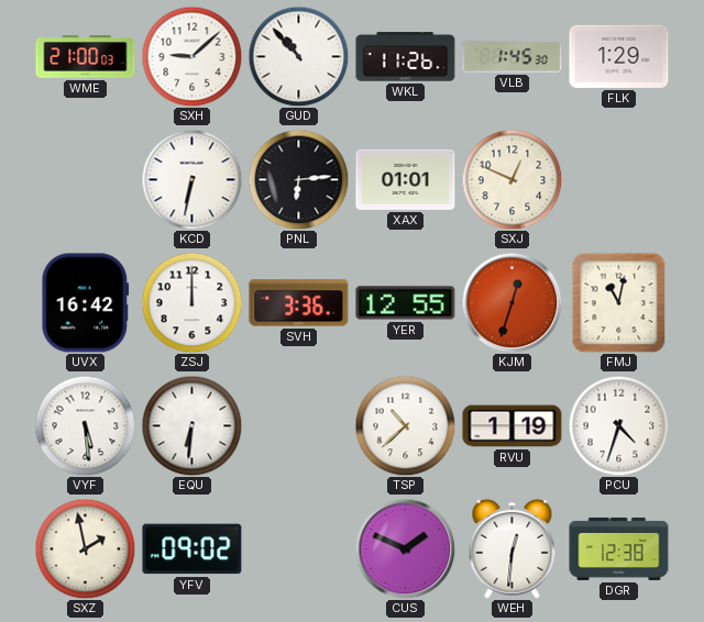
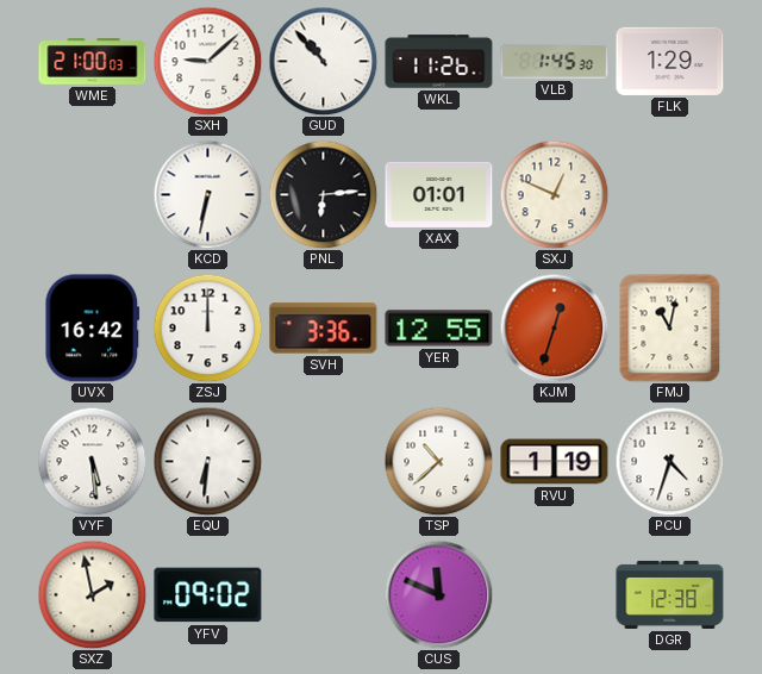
CUS: 1:49 -> 11:49
WEH: 12:31 -> none
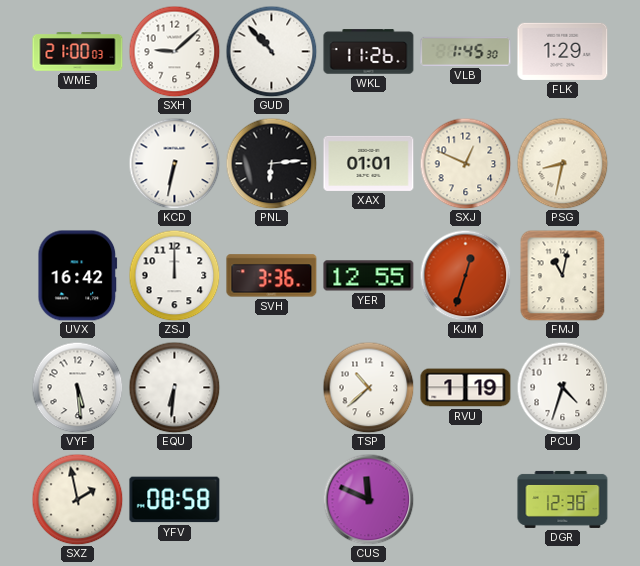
PSG: none -> 8:32
YFV: 09:02 -> 08:58
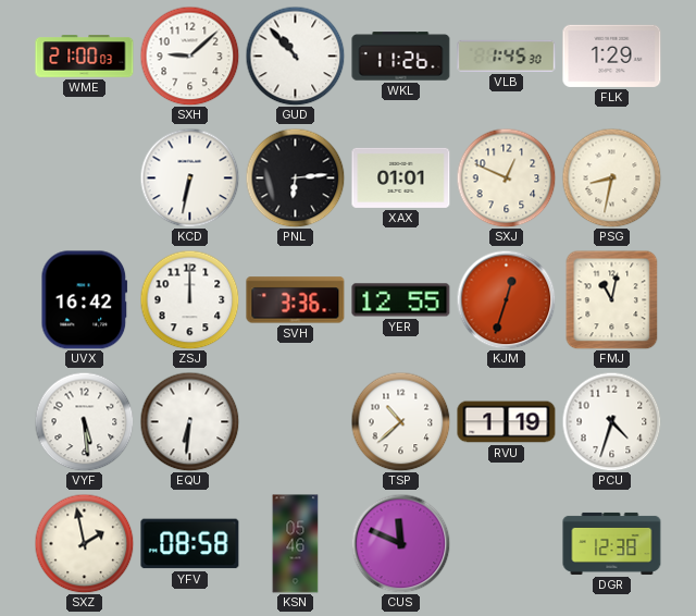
KSN: none -> 05:46
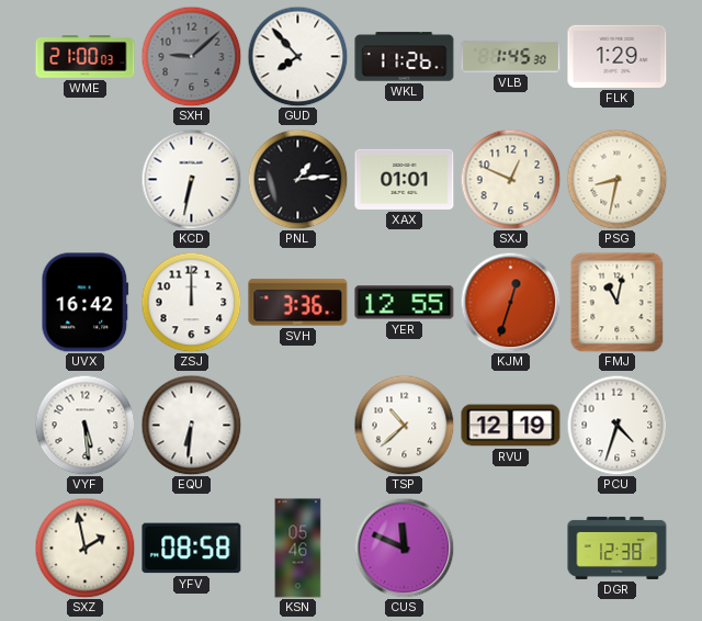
SXH dial: white -> grey
GUD: 10:53 -> 7:53
PNL: 6:14 -> 1:14
RVU: 1:19 -> 12:19
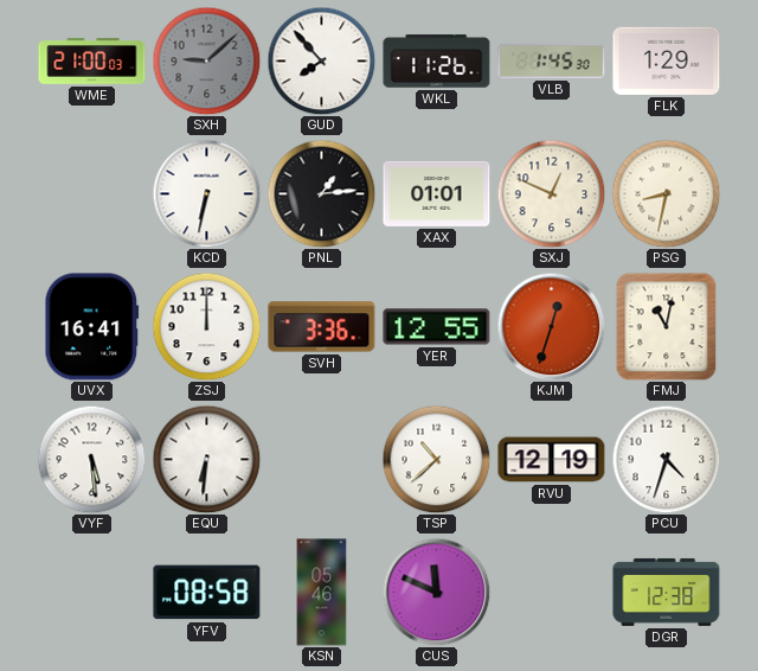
UVX: 16:42 -> 16:41
SXZ: 1:58 -> none
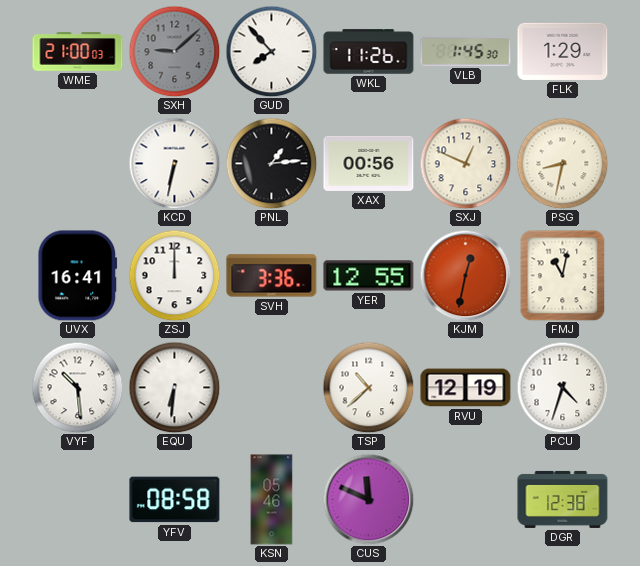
XAX: 01:01 -> 00:56
KJM: 12:33 -> 12:32
VYF: 5:29 -> 10:29
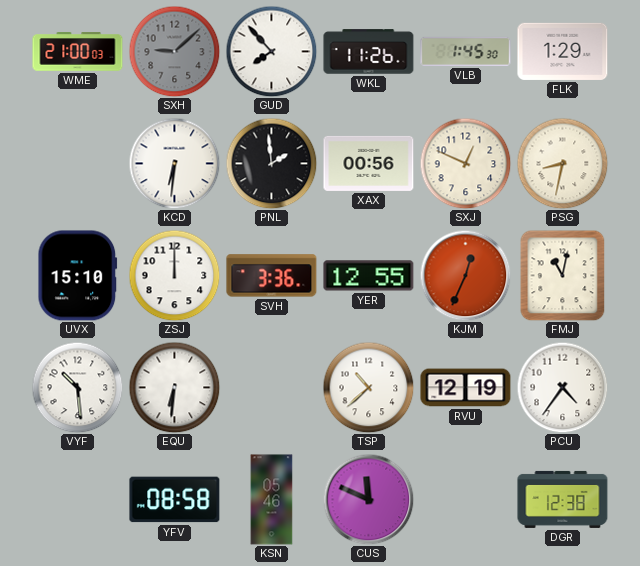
KCD: 6:32 -> 6:31
PNL: 1:14 -> 1:59
UVX: 16:41 -> 15:10
KJM: 12:32 -> 12:34
PCU: 4:33 -> 4:36
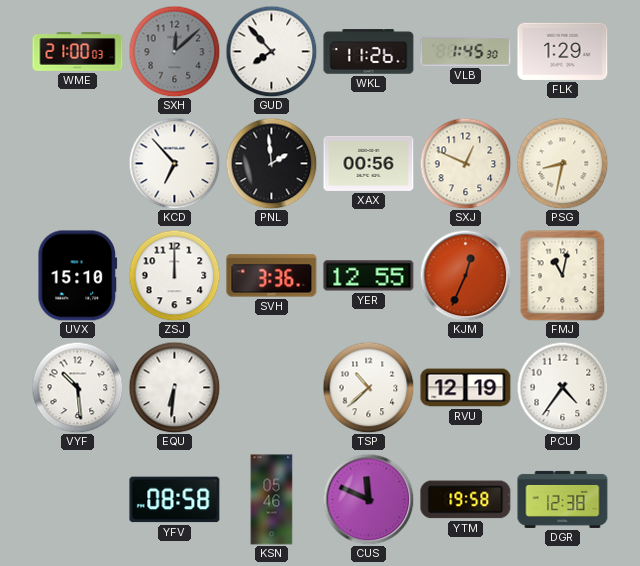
SXH: 9:08 -> 12:08
KCD: 6:31 -> 6:53
YTM: none -> 19:58
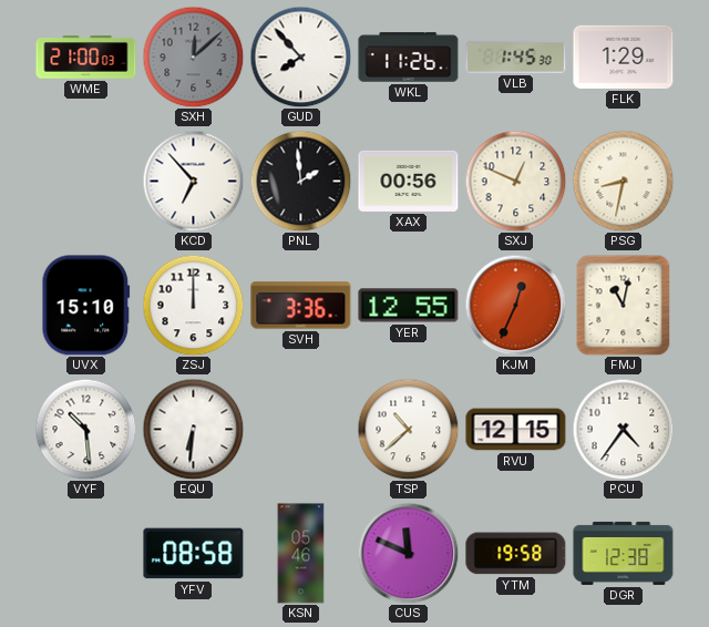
RVU: 12:19 -> 12:15
